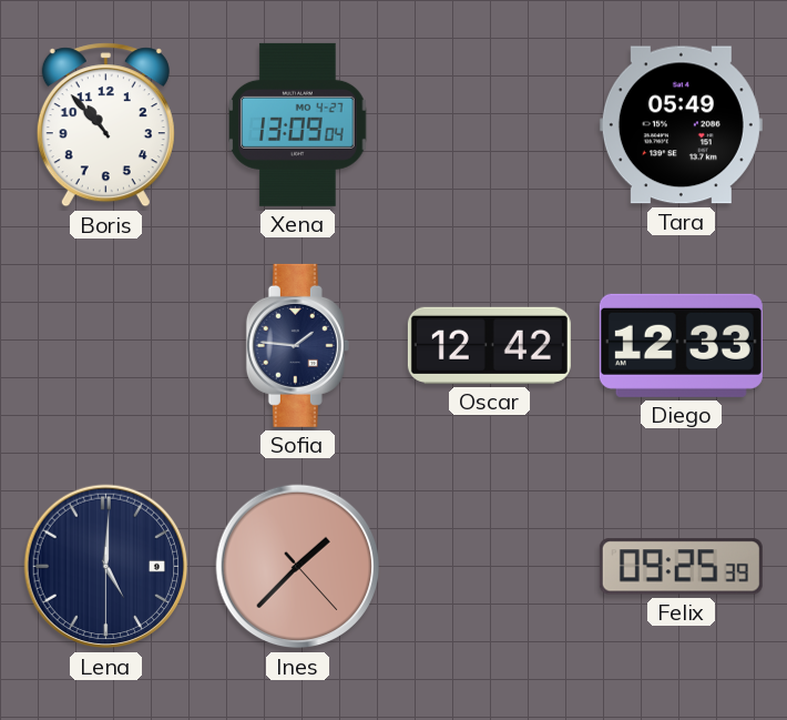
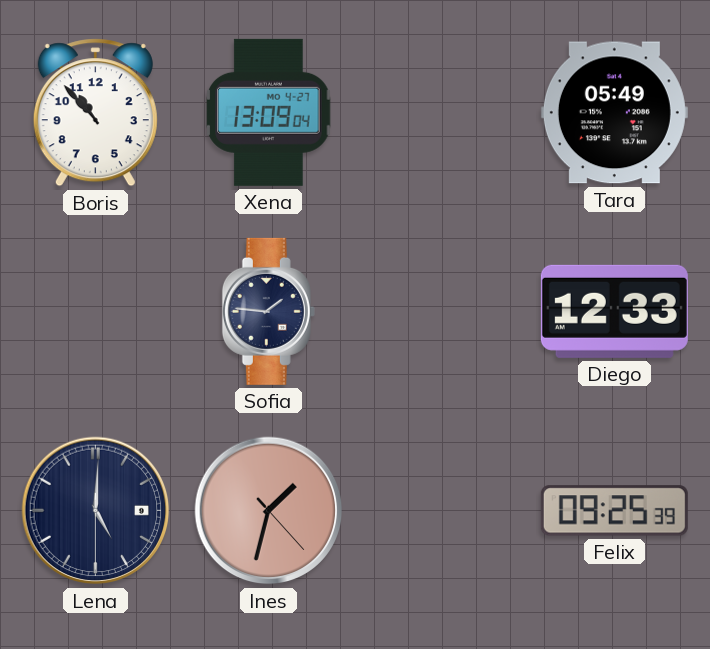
Oscar: 12:42 -> none
Ines: 1:37 -> 1:32
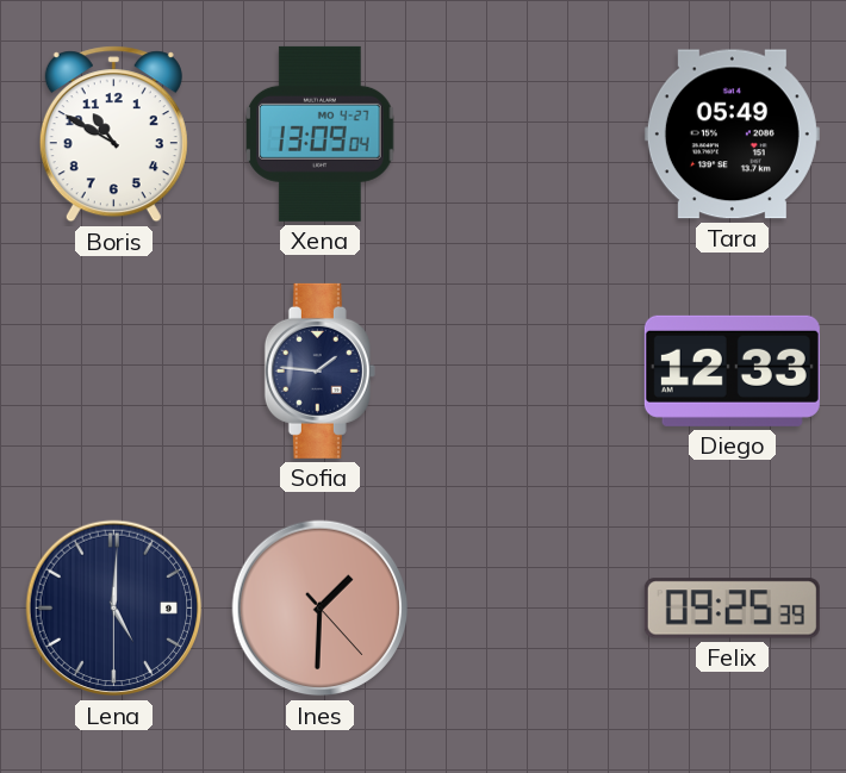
Boris: 10:53 -> 10:50
Ines: 1:32 -> 1:30
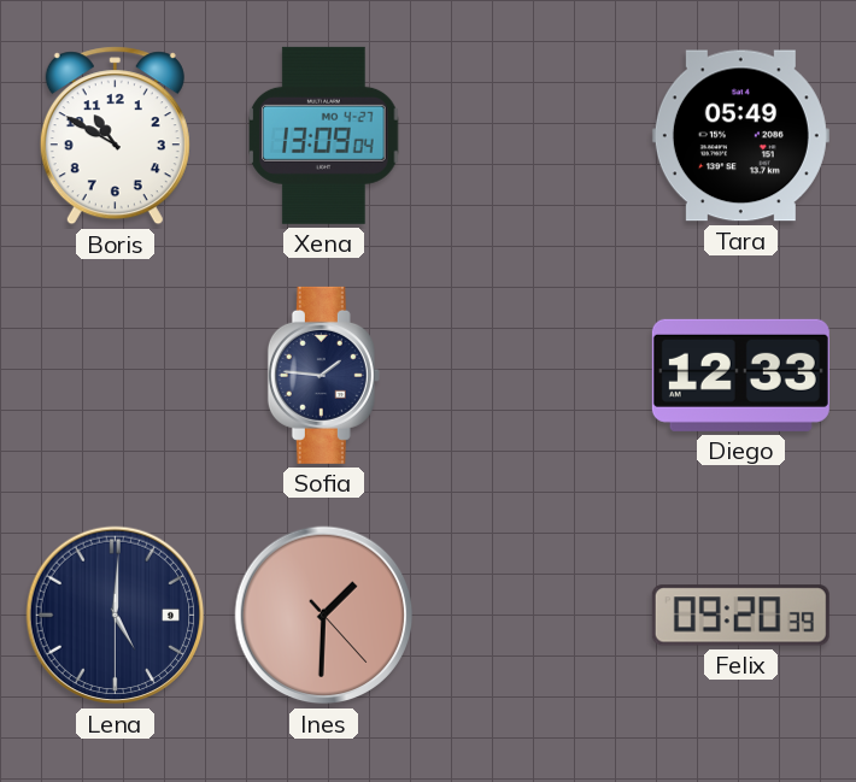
Felix: 09:25 -> 09:20
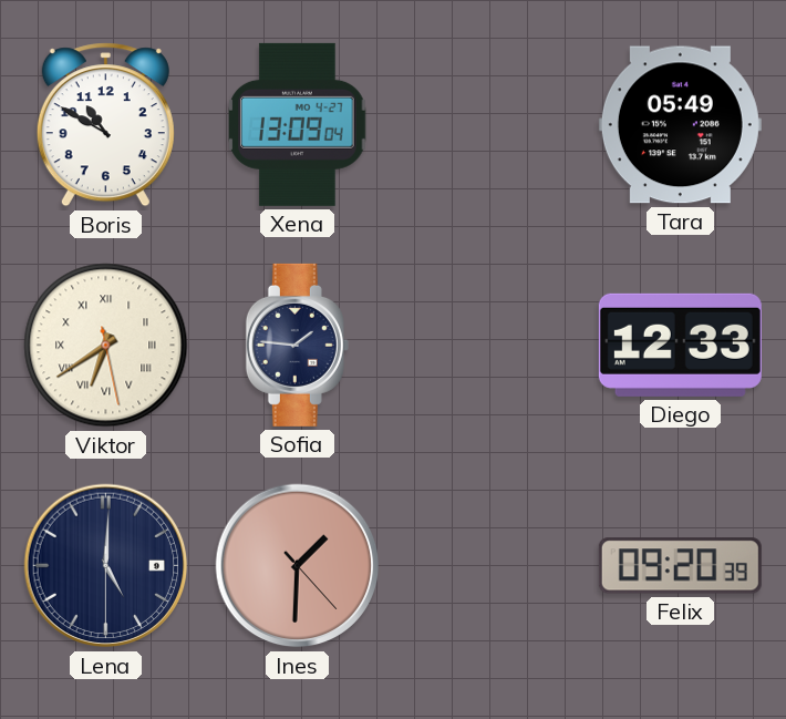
Viktor: none -> 6:39
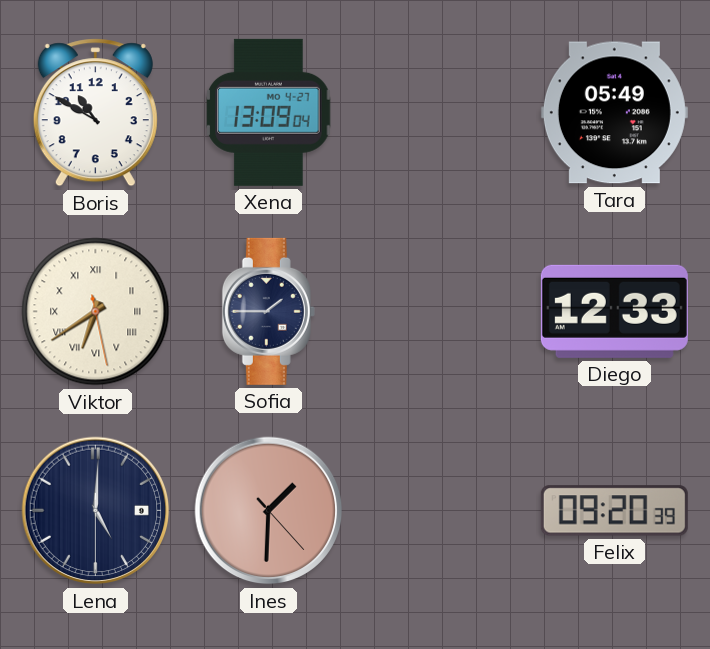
Sofia: 1:46 -> 1:45
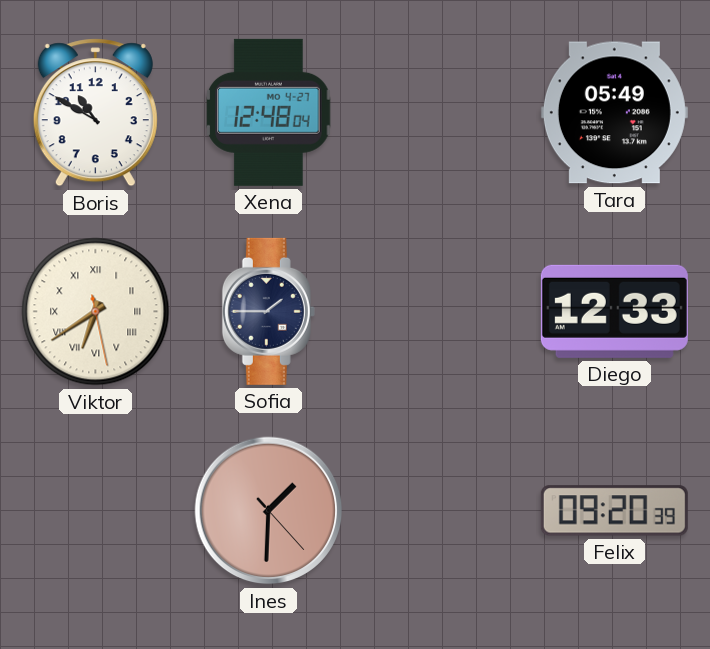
Xena: 13:09 -> 12:48
Lena: 5:00 -> none
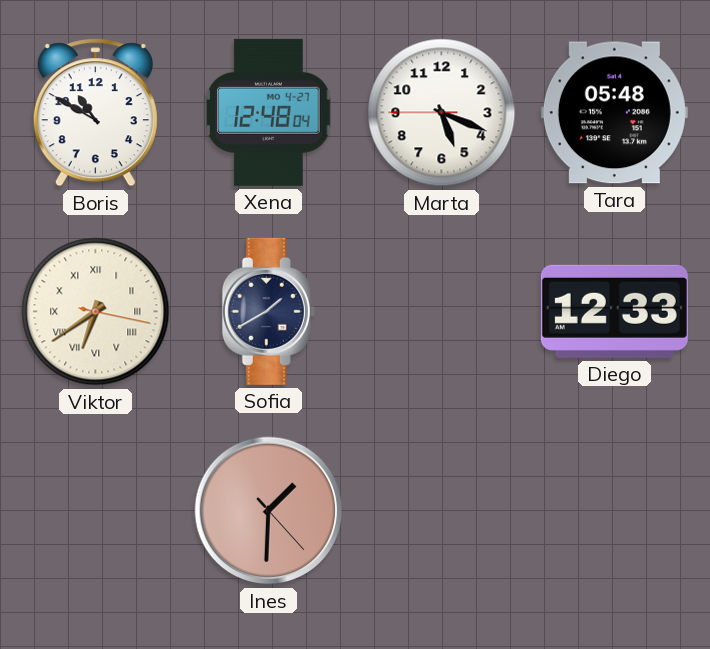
Marta: none -> 5:18
Tara: 05:49 -> 05:48
Viktor: 6:39:28 -> 6:39:17
Sofia: 1:45 -> 1:40
Felix: 09:20 -> none
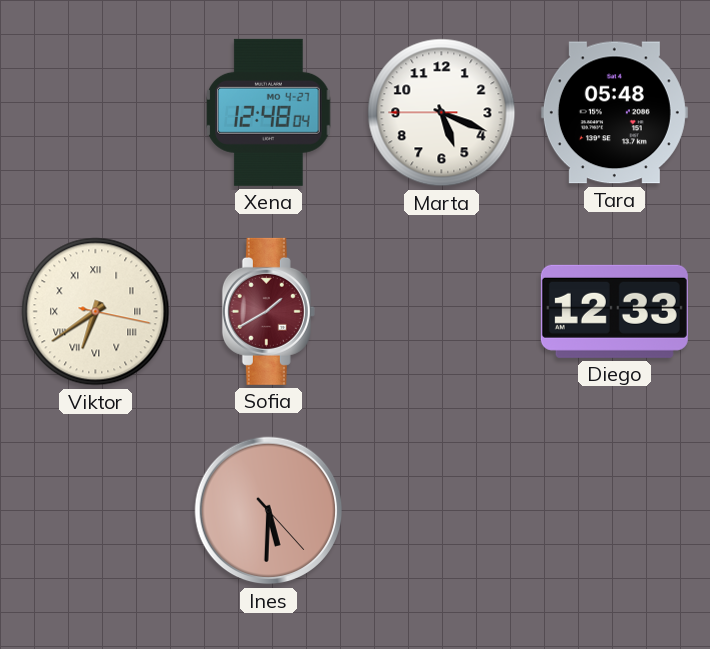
Boris: 10:50 -> none
Sofia dial: navy -> burgundy
Ines: 1:30 -> 5:30
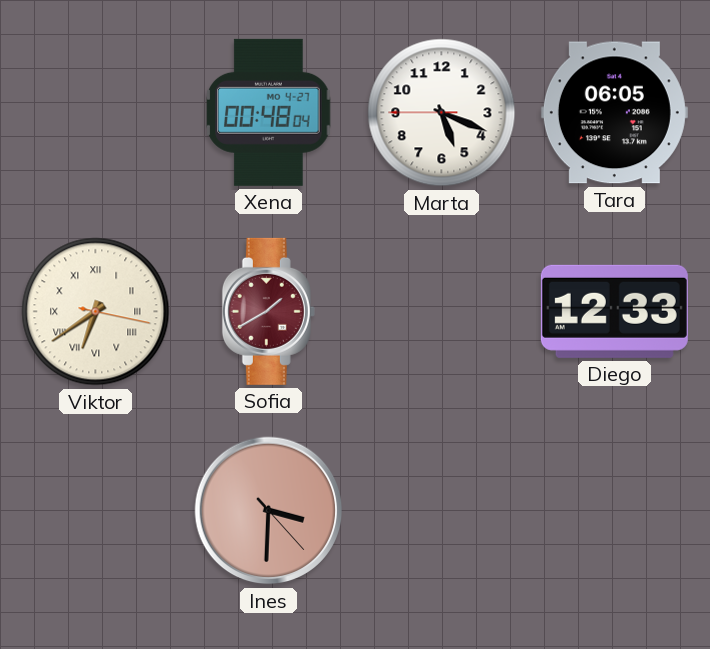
Xena: 12:48 -> 00:48
Tara: 05:48 -> 06:05
Ines: 5:30 -> 3:30
